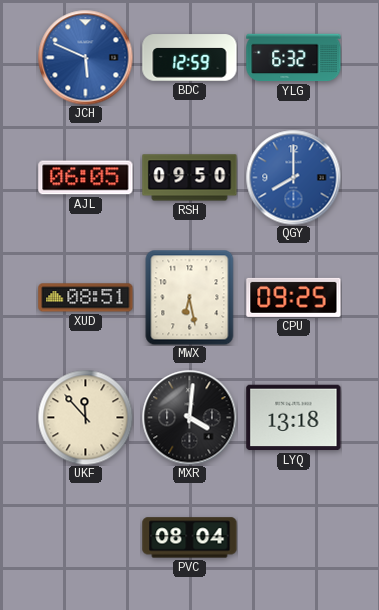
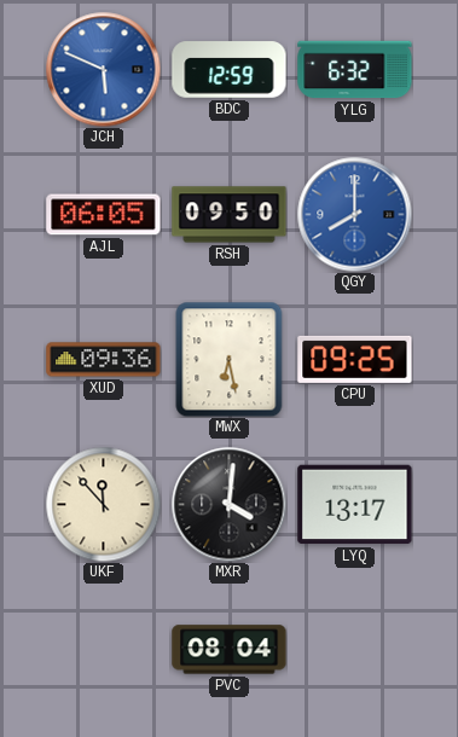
XUD: 08:51 -> 09:36
LYQ: 13:18 -> 13:17
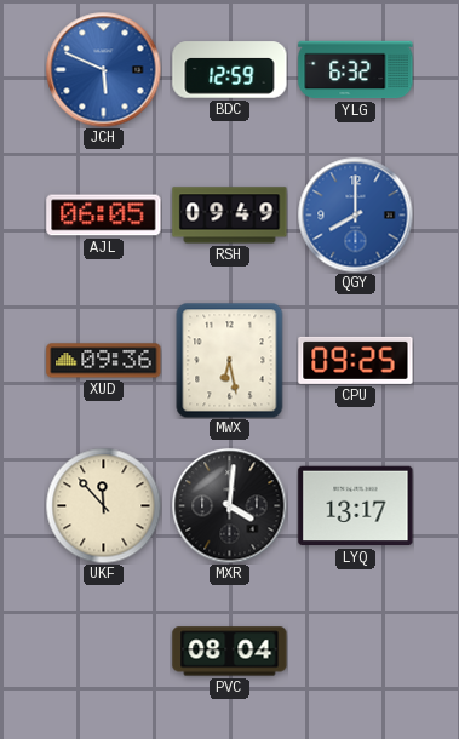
RSH: 09:50 -> 09:49
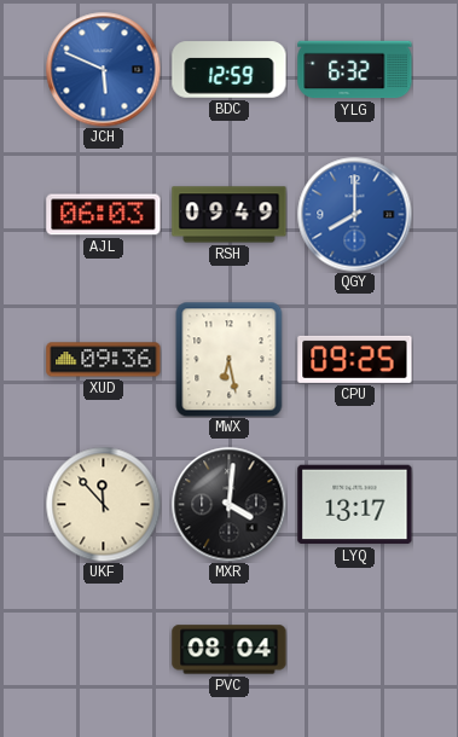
AJL: 06:05 -> 06:03
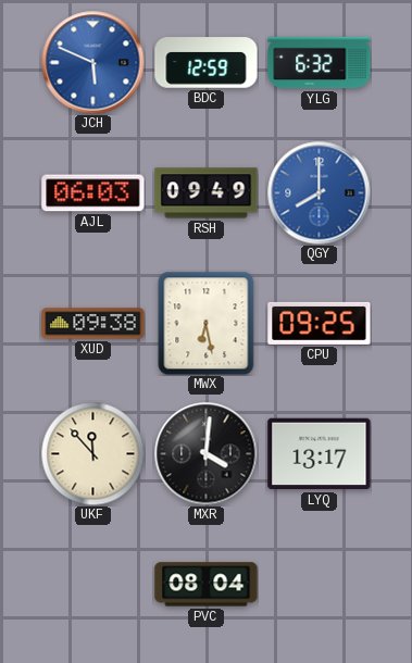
XUD: 09:36 -> 09:38
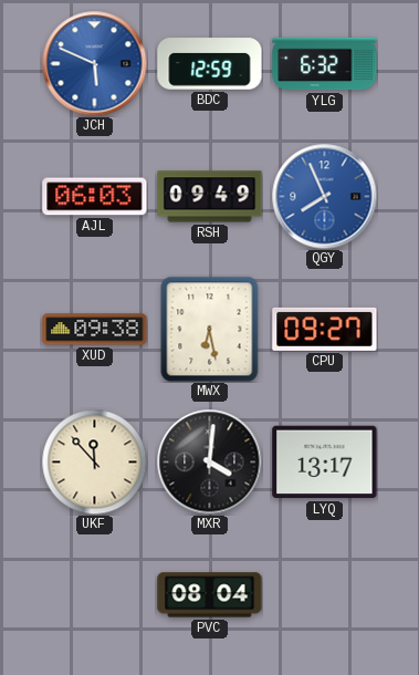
QGY: 8:00 -> 7:56
CPU: 09:25 -> 09:27
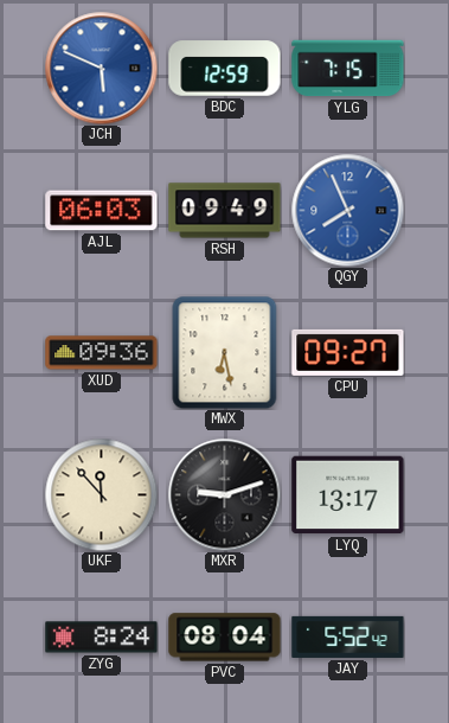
YLG: 6:32 -> 7:15
XUD: 09:38 -> 09:36
MXR: 4:01 -> 9:12
ZYG: none -> 8:24
JAY: none -> 5:52
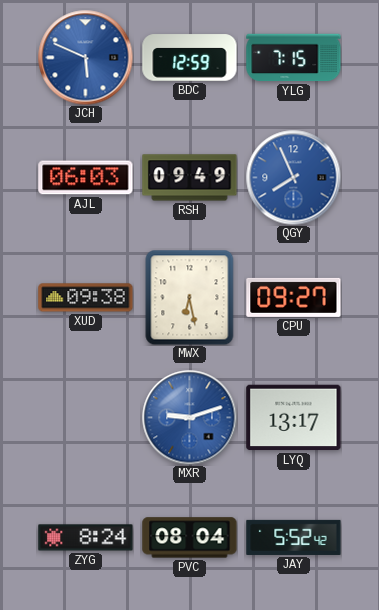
XUD: 09:36 -> 09:38
UKF: 11:53 -> none
MXR dial: black -> blue
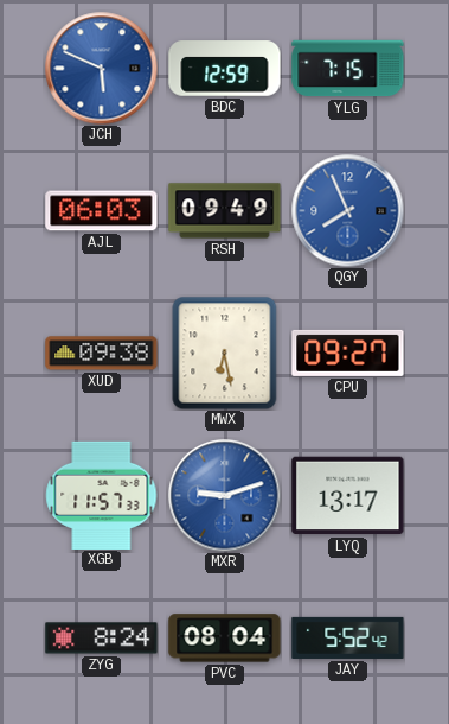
XGB: none -> 11:57
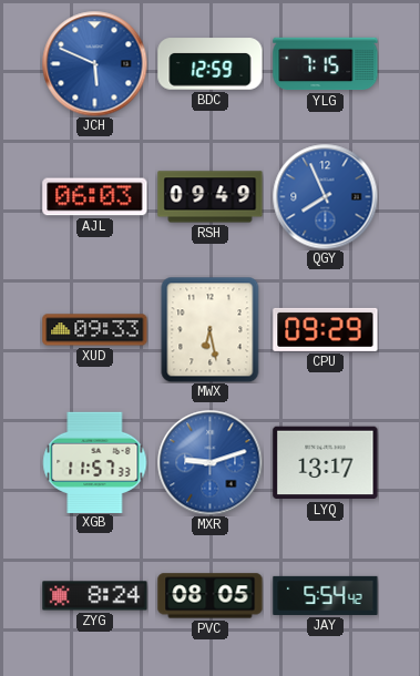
XUD: 09:38 -> 09:33
CPU: 09:27 -> 09:29
PVC: 08:04 -> 08:05
JAY: 5:52 -> 5:54
